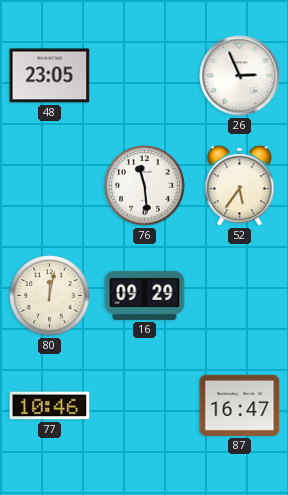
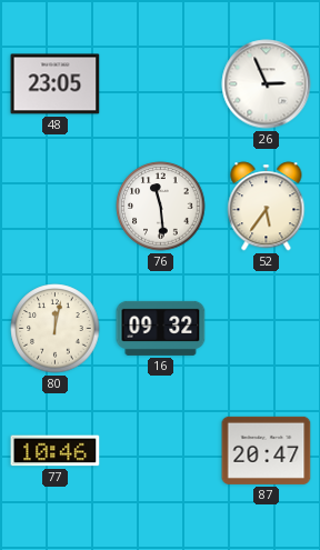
16: 09:29 -> 09:32
87: 16:47 -> 20:47
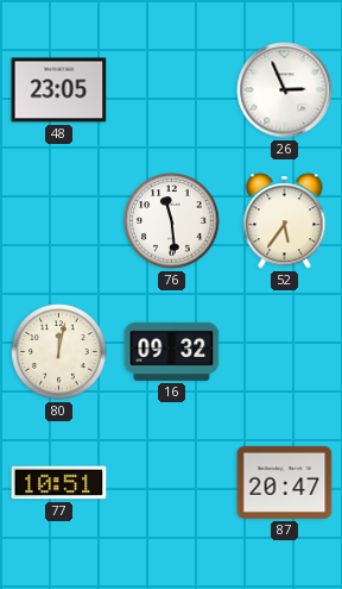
77: 10:46 -> 10:51
